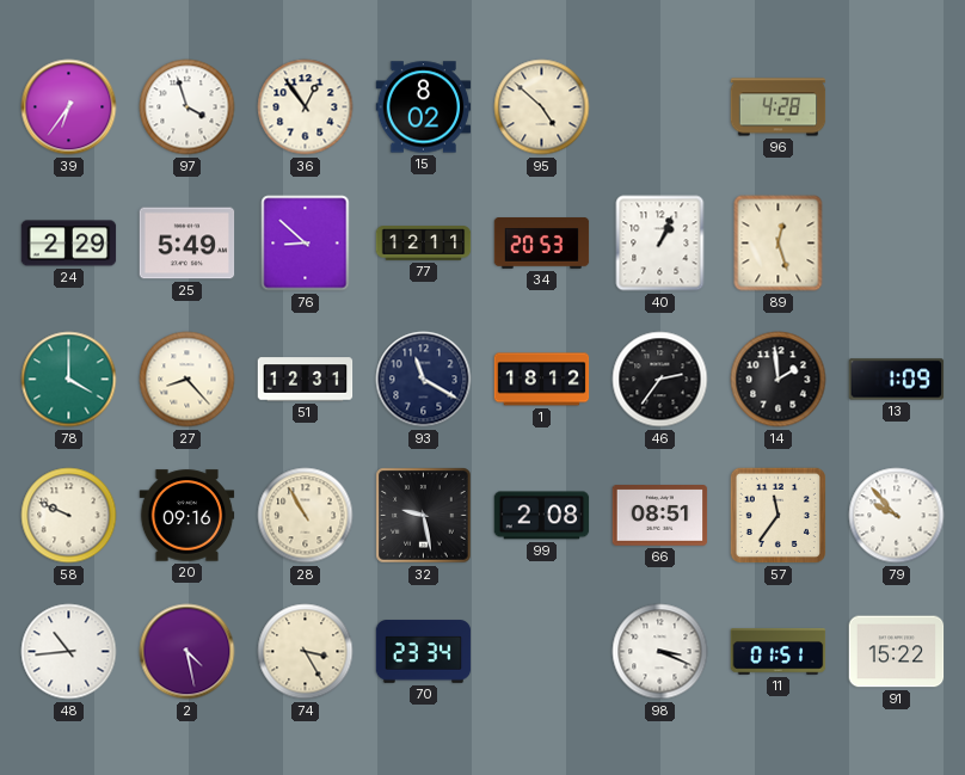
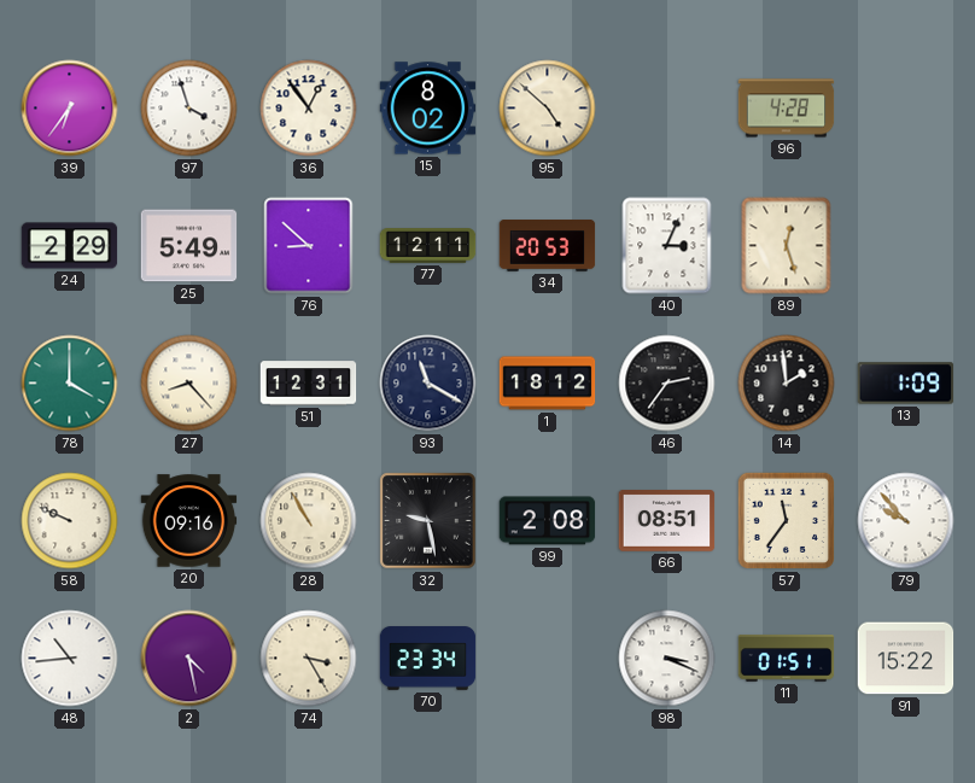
40: 1:04 -> 3:04
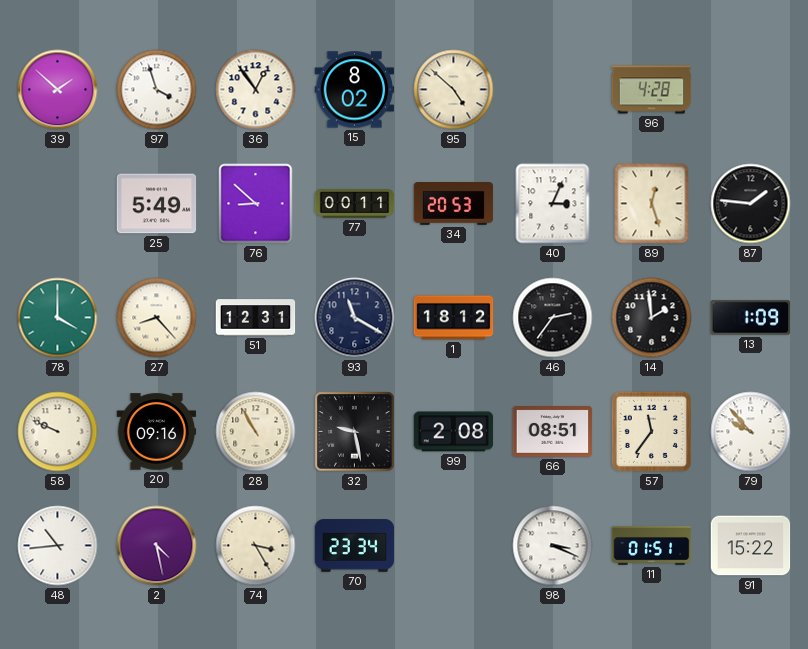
39: 6:36 -> 1:52
24: 2:29 -> none
77: 12:11 -> 00:11
87: none -> 1:46
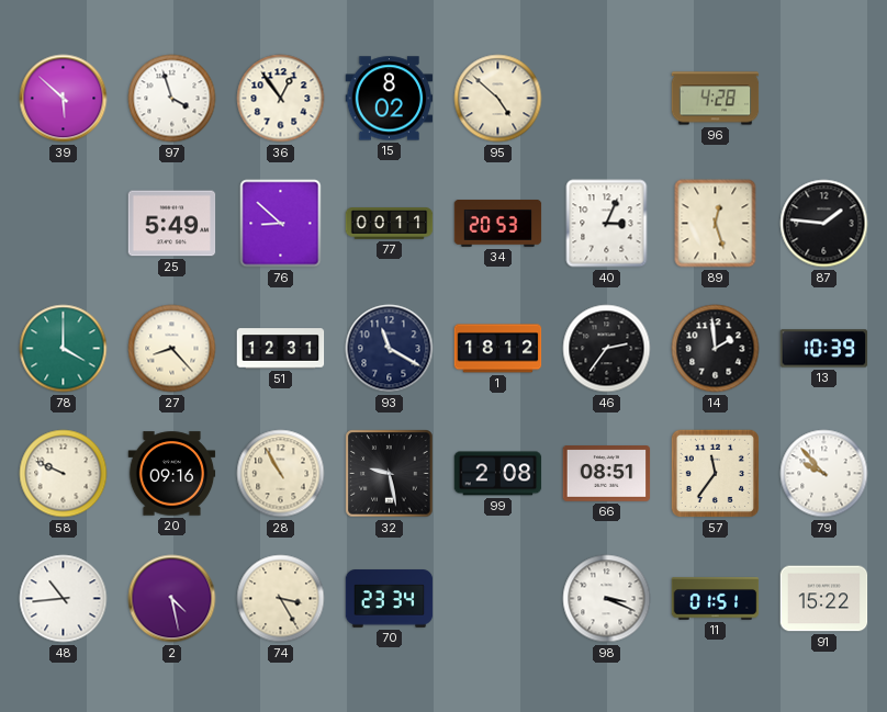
39: 1:52 -> 5:52
13: 1:09 -> 10:39
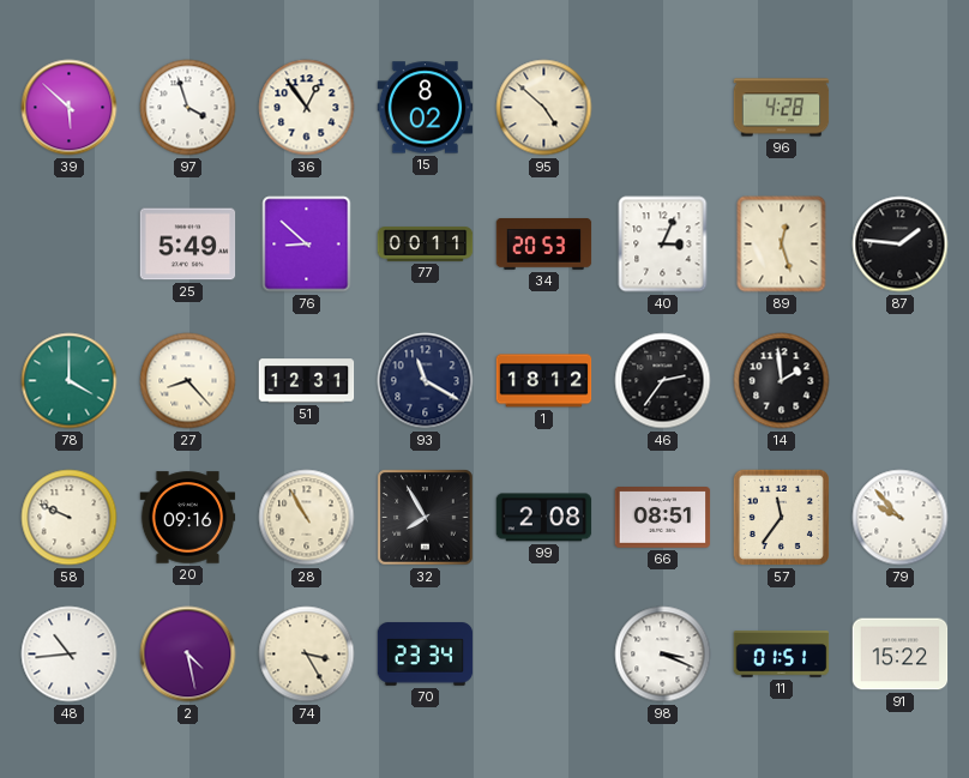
13: 10:39 -> none
32: 9:28 -> 7:55
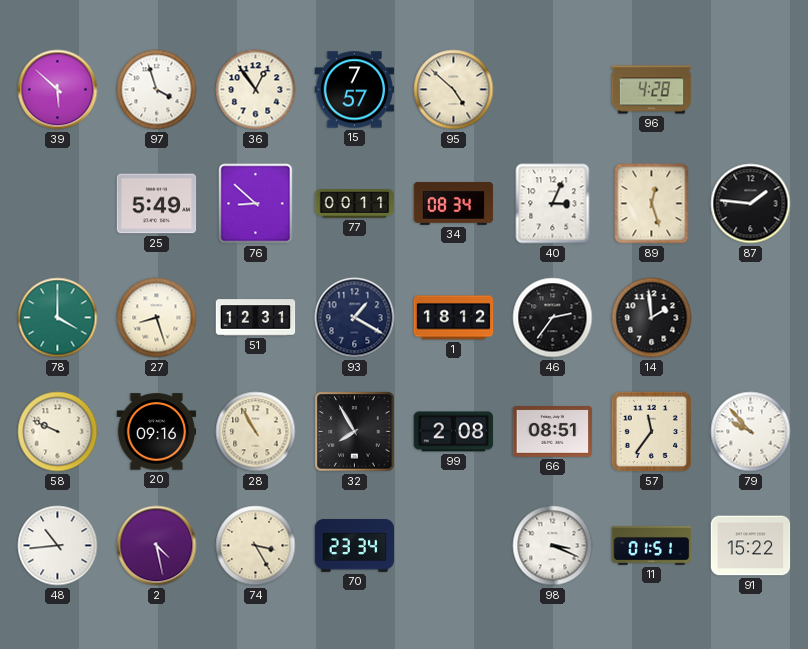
15: 8:02 -> 7:57
34: 20:53 -> 08:34
27: 8:23 -> 8:27
93: 11:20 -> 1:20
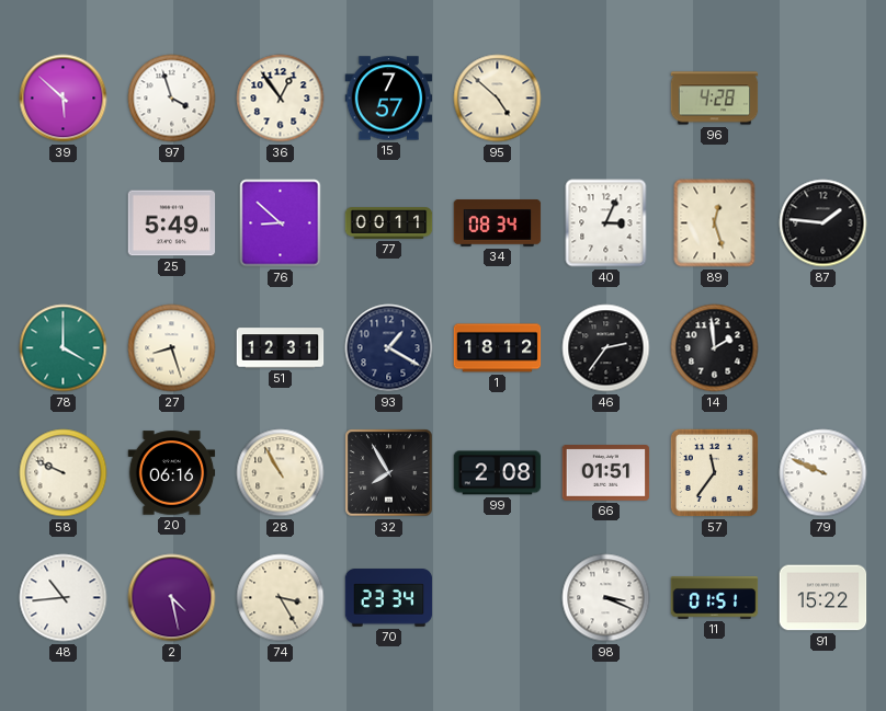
20: 09:16 -> 06:16
66: 08:51 -> 01:51
79: 9:53 -> 9:49
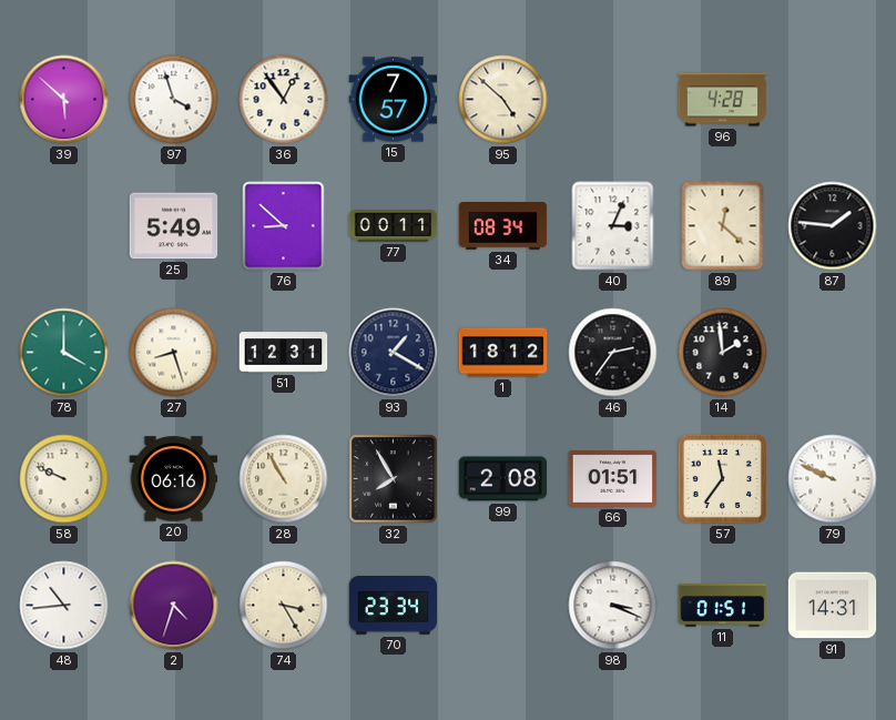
89: 12:27 -> 12:22
2: 4:28 -> 4:33
91: 15:22 -> 14:31
